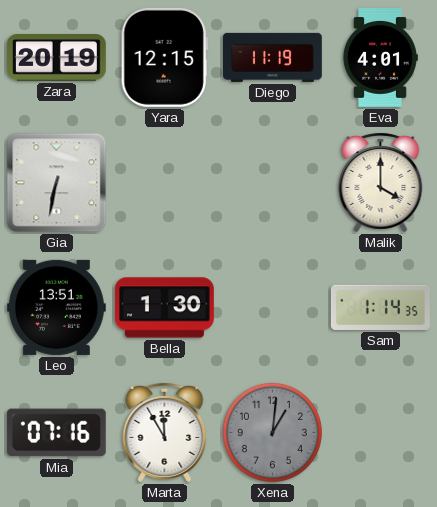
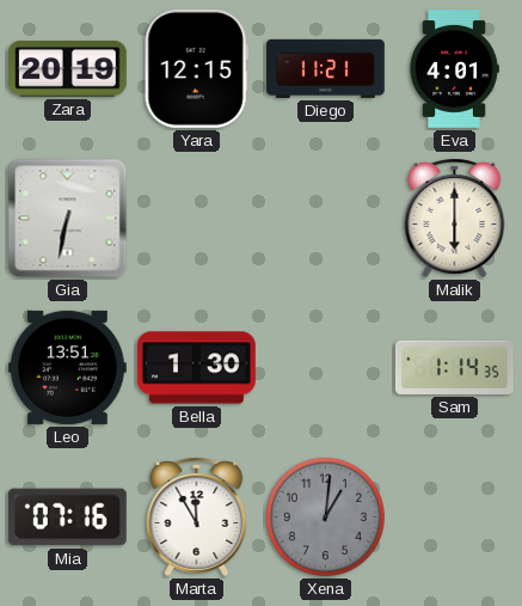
Diego: 11:19 -> 11:21
Malik: 4:00 -> 6:00
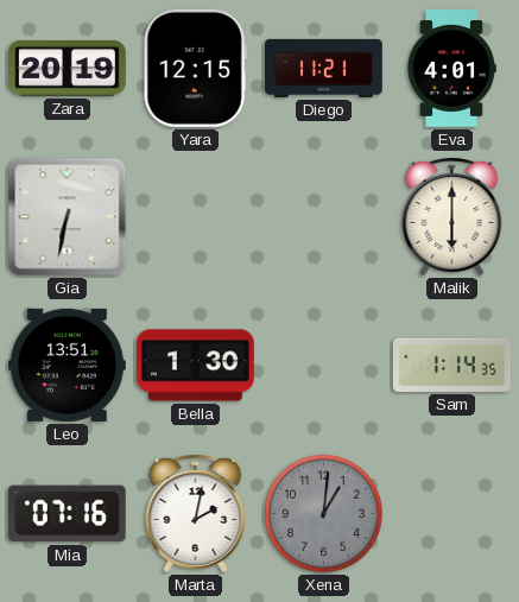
Marta: 11:55 -> 2:02
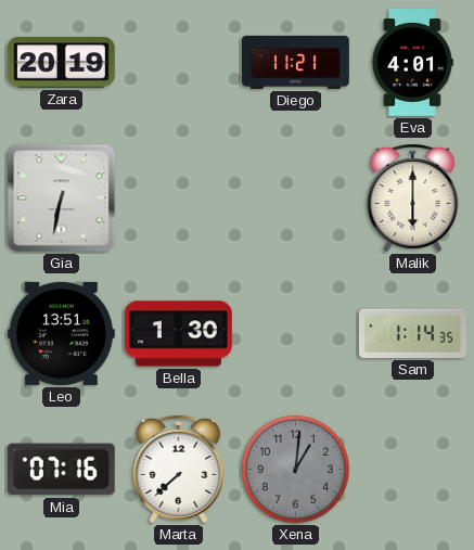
Yara: 12:15 -> none
Marta: 2:02 -> 7:38
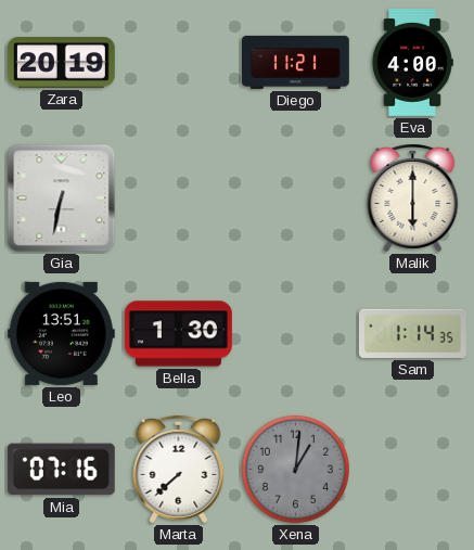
Eva: 4:01 -> 4:00
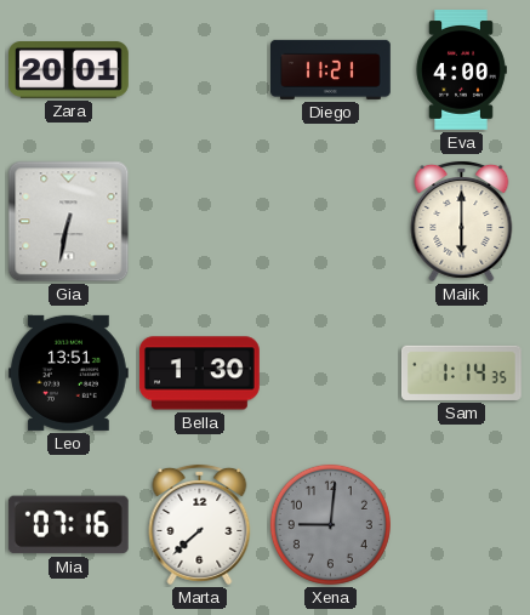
Zara: 20:19 -> 20:01
Xena: 1:01 -> 9:01
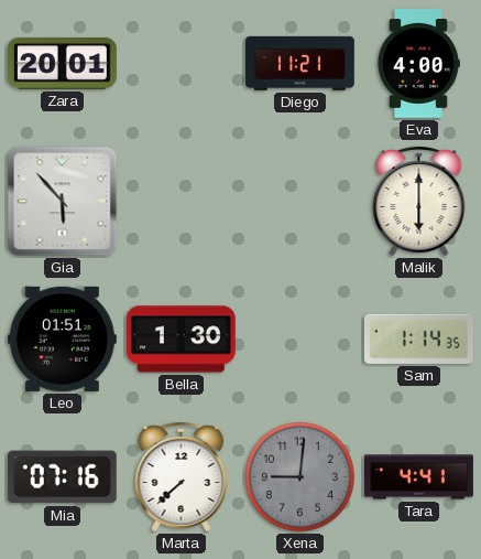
Gia: 6:32 -> 5:53
Leo: 13:51 -> 01:51
Tara: none -> 4:41
